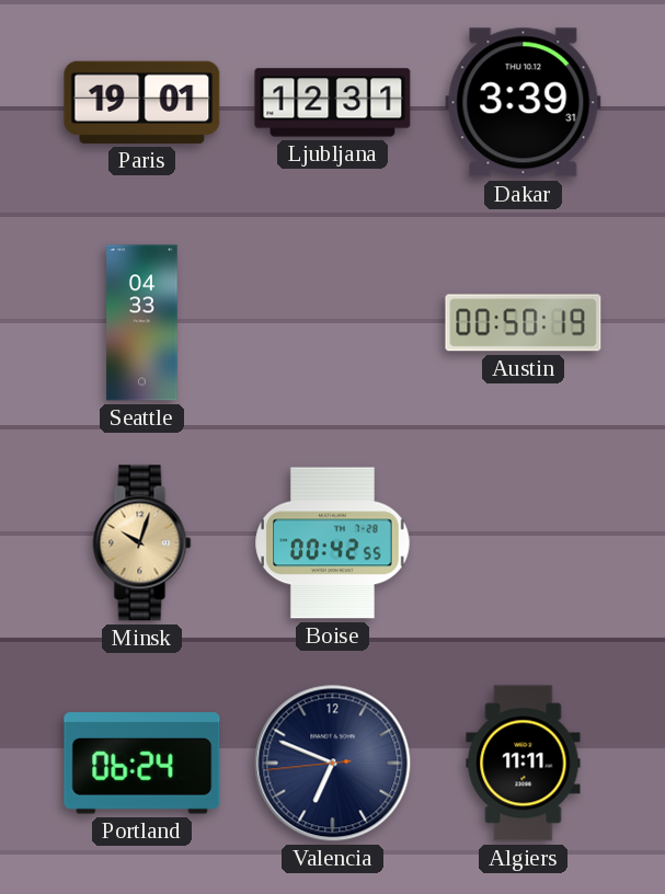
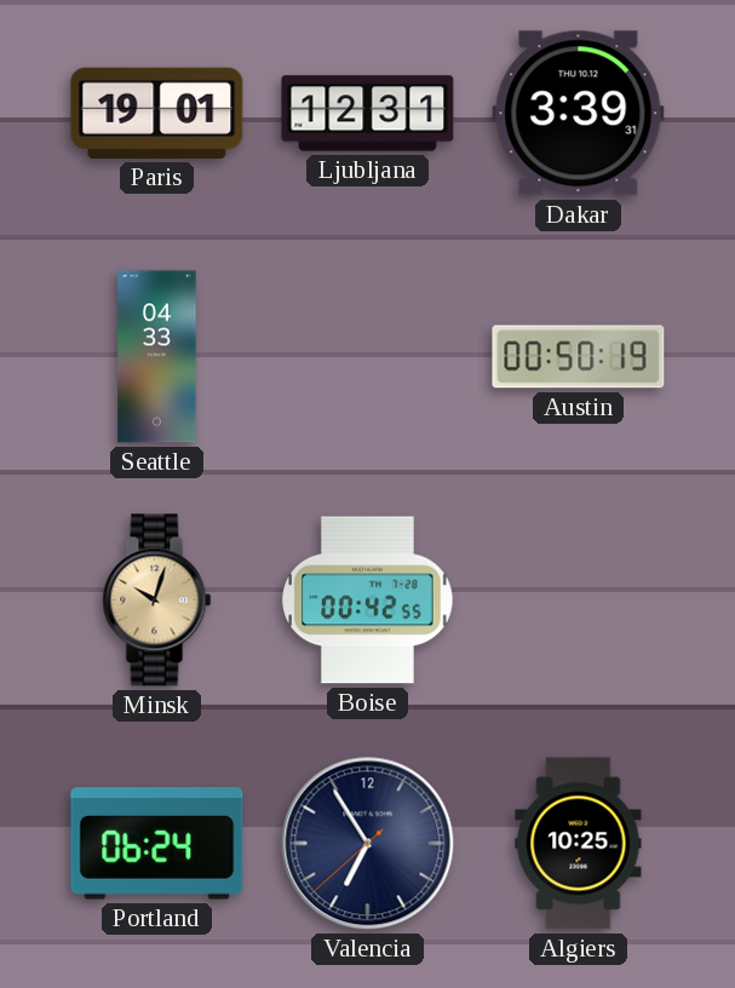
Valencia: 6:48 -> 6:54
Algiers: 11:11 -> 10:25
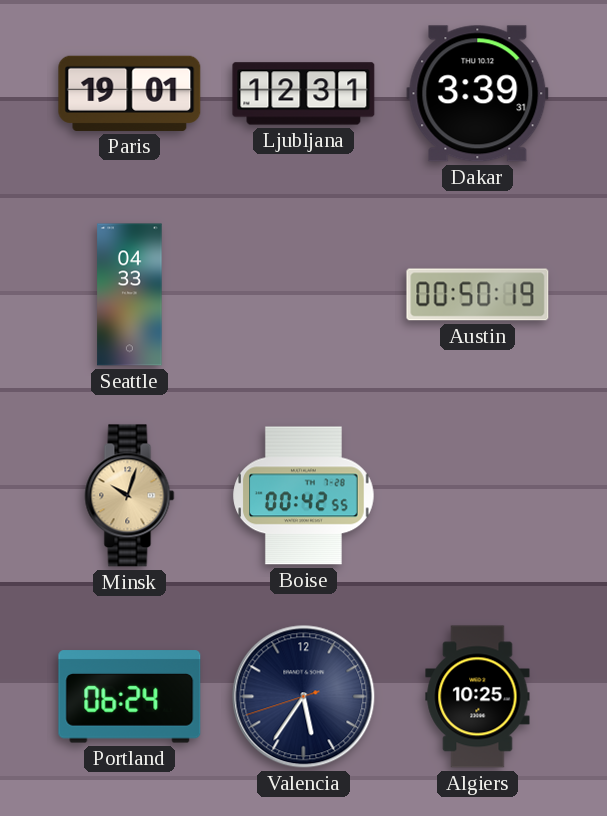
Valencia: 6:54 -> 5:35
